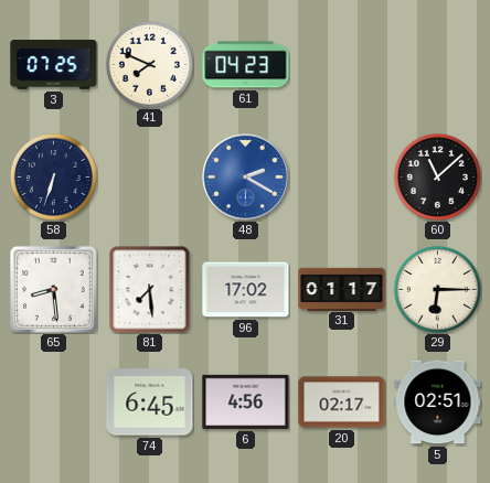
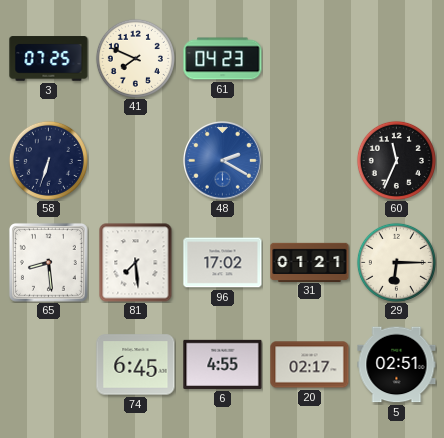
60: 11:08 -> 11:34
31: 01:17 -> 01:21
6: 4:56 -> 4:55
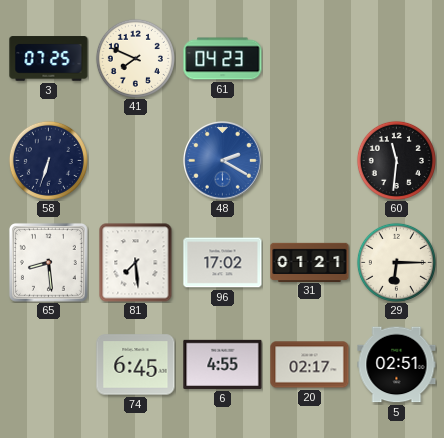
60: 11:34 -> 11:31
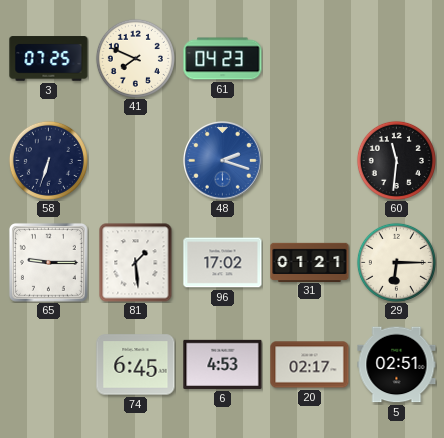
48: 2:20 -> 2:18
65: 8:29 -> 9:15
81: 7:29 -> 1:29
6: 4:55 -> 4:53
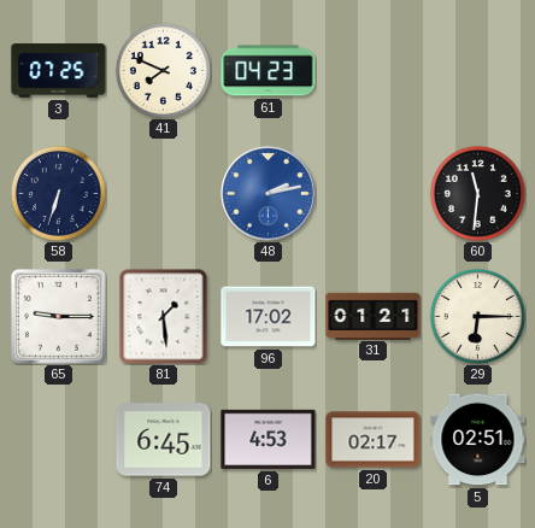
48: 2:18 -> 2:13
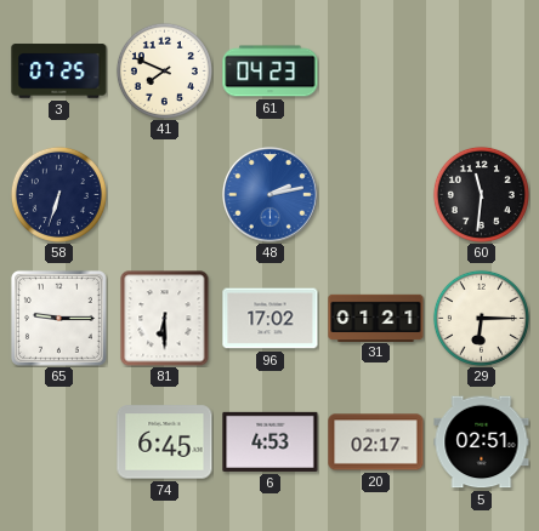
81: 1:29 -> 6:30
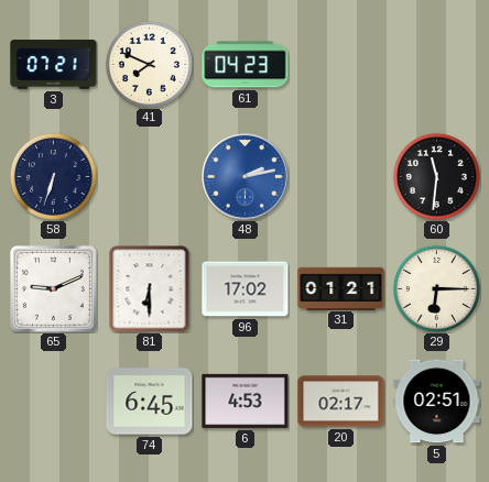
3: 07:25 -> 07:21
65: 9:15 -> 9:11
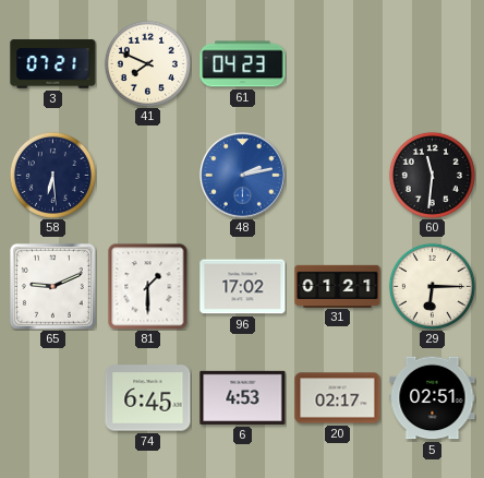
58: 6:33 -> 6:29
81: 6:30 -> 1:30
